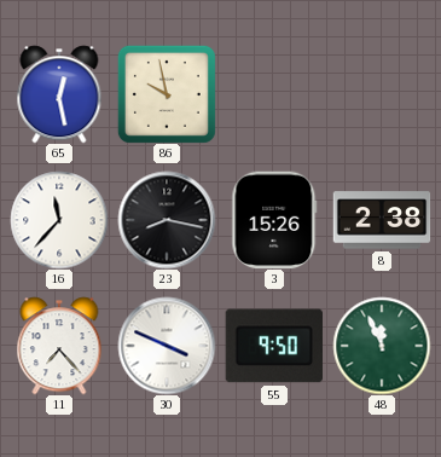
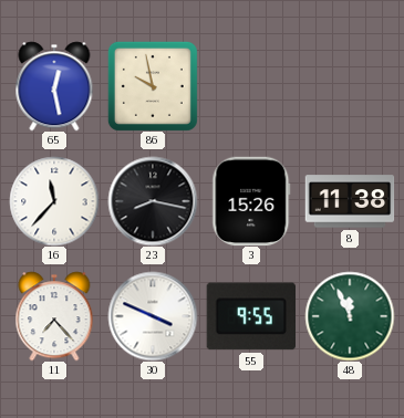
8: 2:38 -> 11:38
55: 9:50 -> 9:55
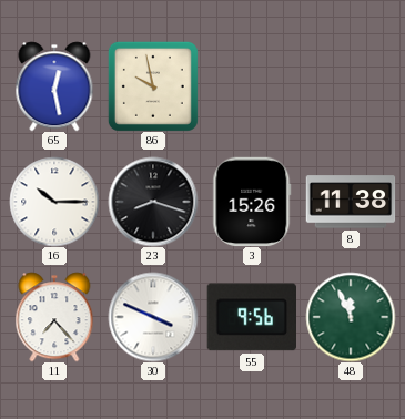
16: 11:37 -> 10:15
23: 8:17 -> 8:18
55: 9:55 -> 9:56
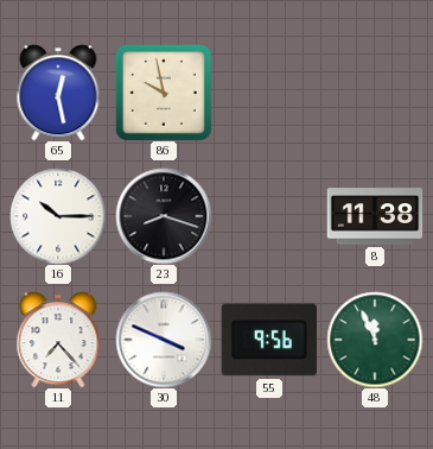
3: 15:26 -> none
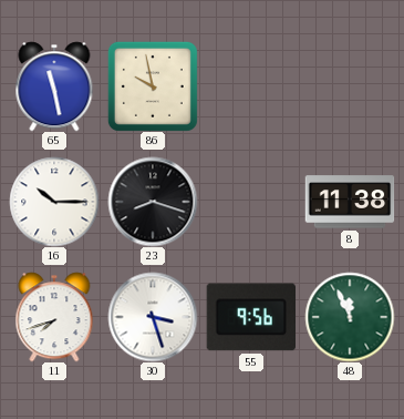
65: 12:28 -> 11:28
11: 7:23 -> 7:42
30: 3:49 -> 3:27
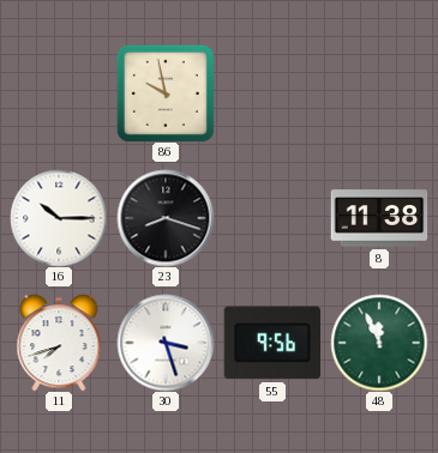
65: 11:28 -> none
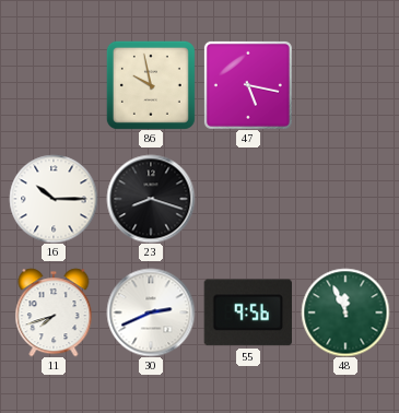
47: none -> 5:17
8: 11:38 -> none
30: 3:27 -> 2:41
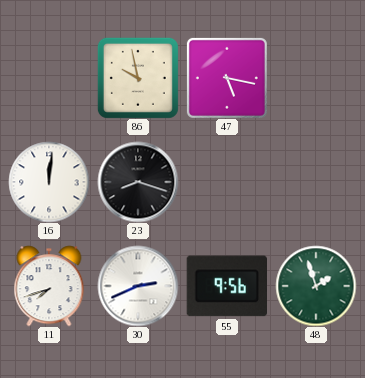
16: 10:15 -> 12:01
48: 11:56 -> 1:57
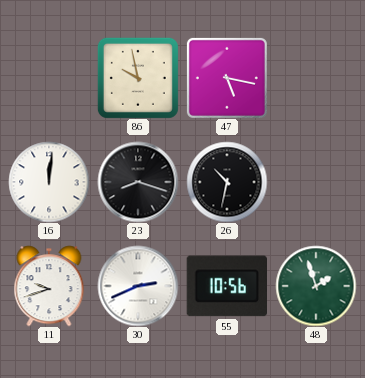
26: none -> 10:32
11: 7:42 -> 9:42
55: 9:56 -> 10:56
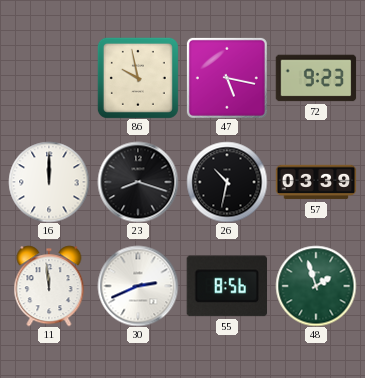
72: none -> 9:23
16: 12:01 -> 12:00
57: none -> 03:39
11: 9:42 -> 11:59
55: 10:56 -> 8:56
